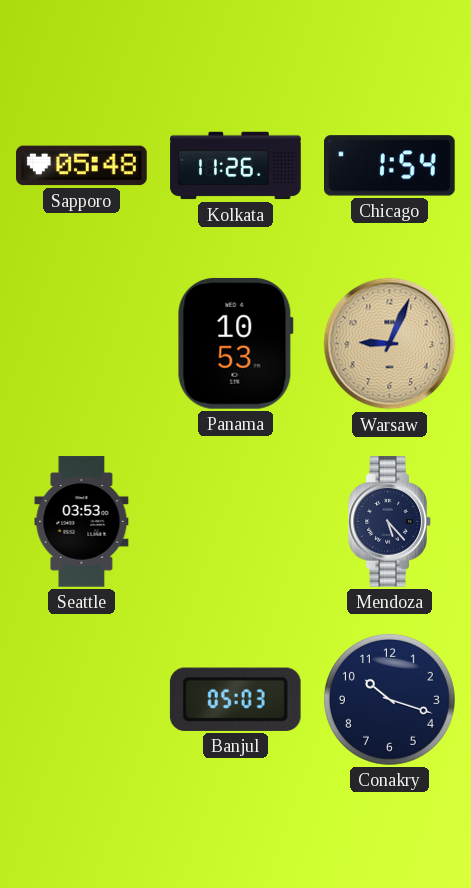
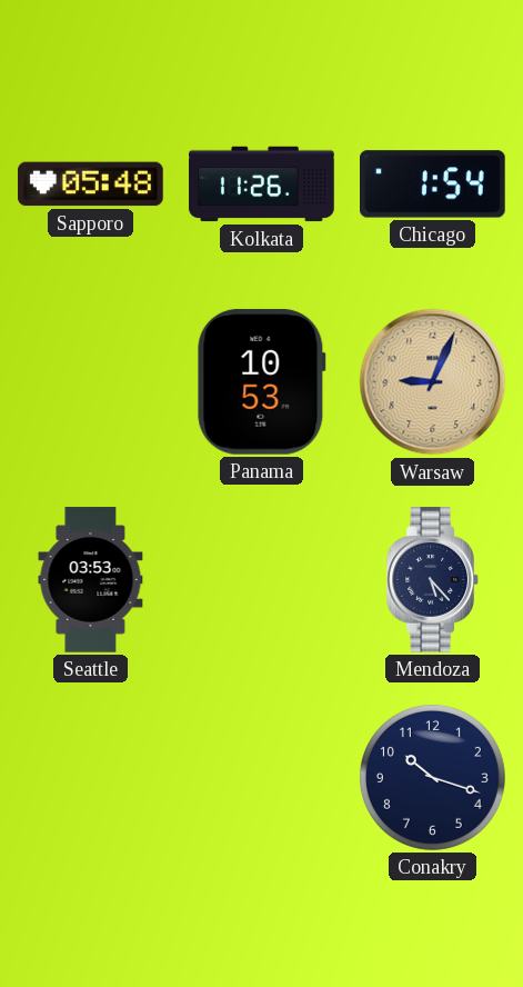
Banjul: 05:03 -> none
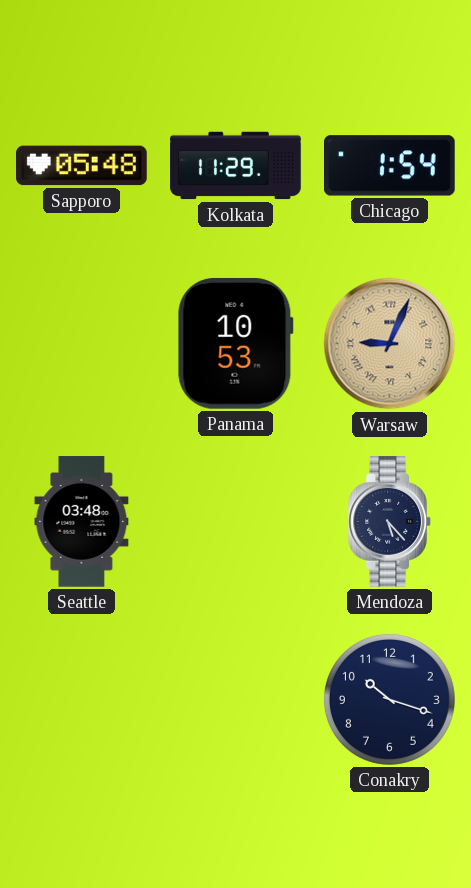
Kolkata: 11:26 -> 11:29
Warsaw numerals: Arabic -> Roman
Seattle: 03:53 -> 03:48
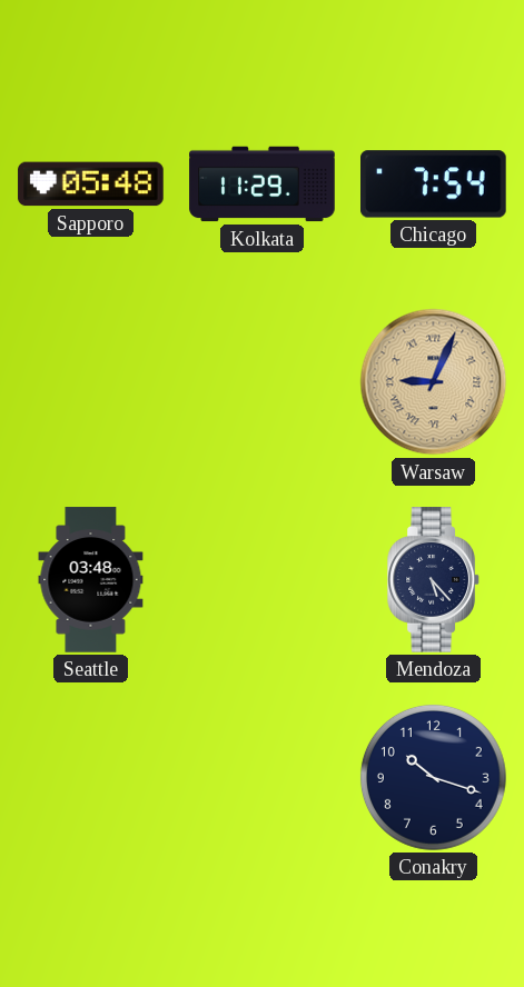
Chicago: 1:54 -> 7:54
Panama: 10:53 -> none
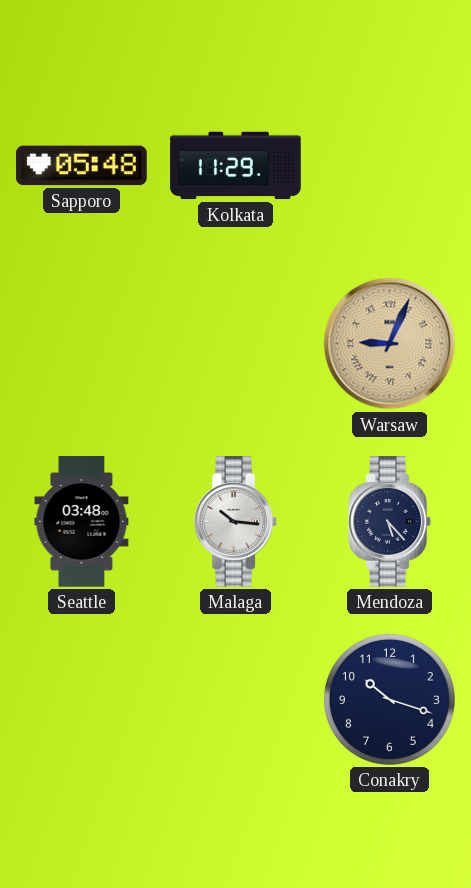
Chicago: 7:54 -> none
Malaga: none -> 10:16
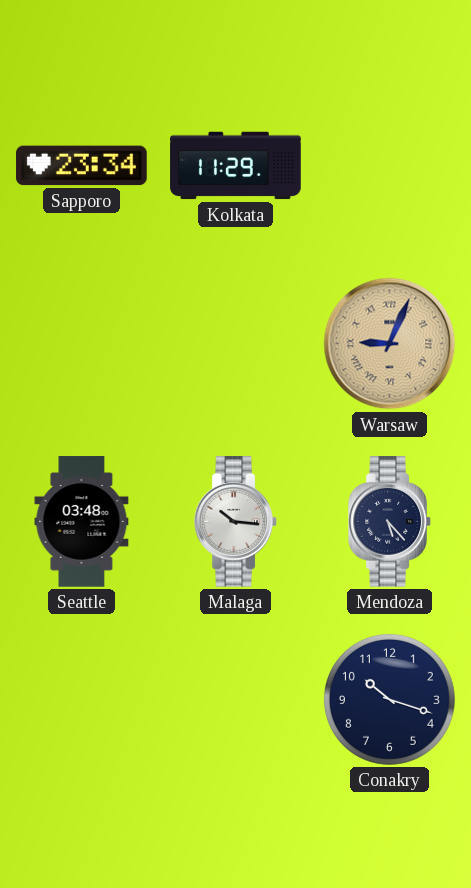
Sapporo: 05:48 -> 23:34
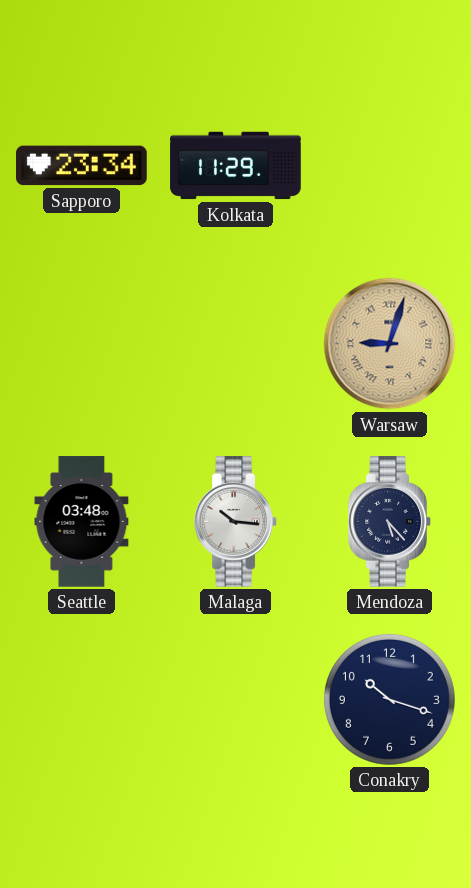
Warsaw: 9:04 -> 9:03
